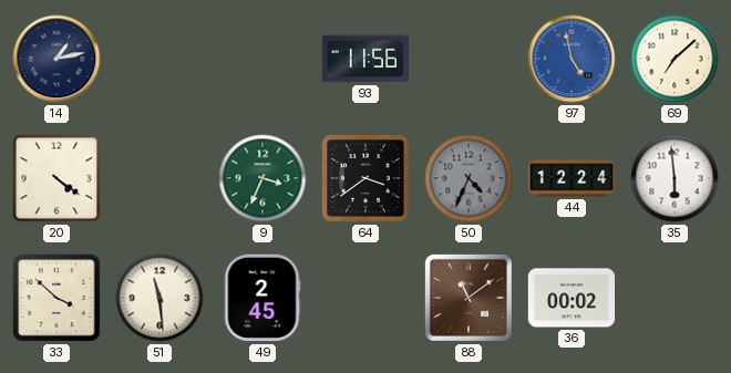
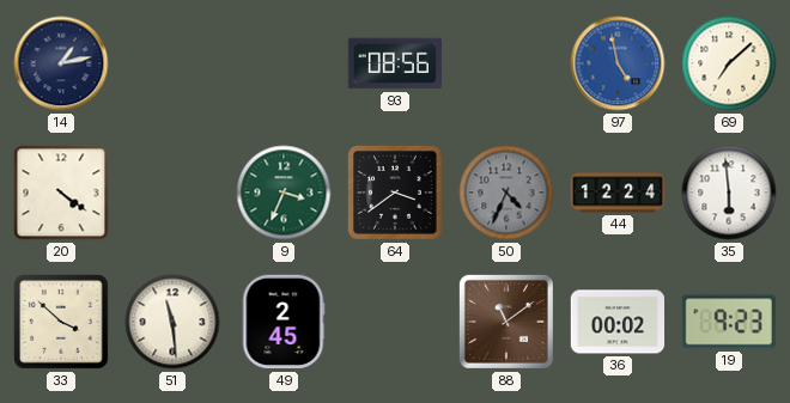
93: 11:56 -> 08:56
19: none -> 9:23
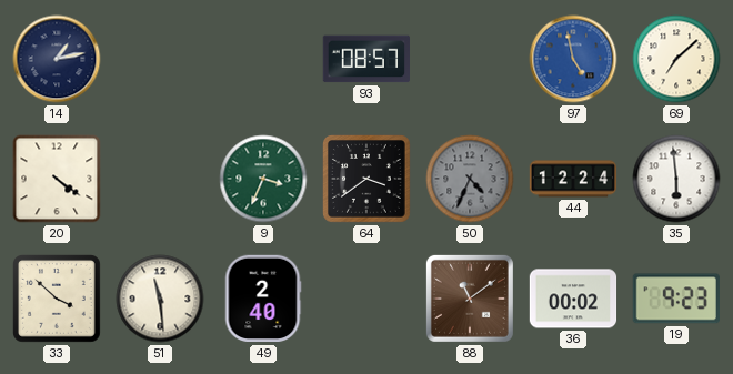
93: 08:56 -> 08:57
49: 2:45 -> 2:40
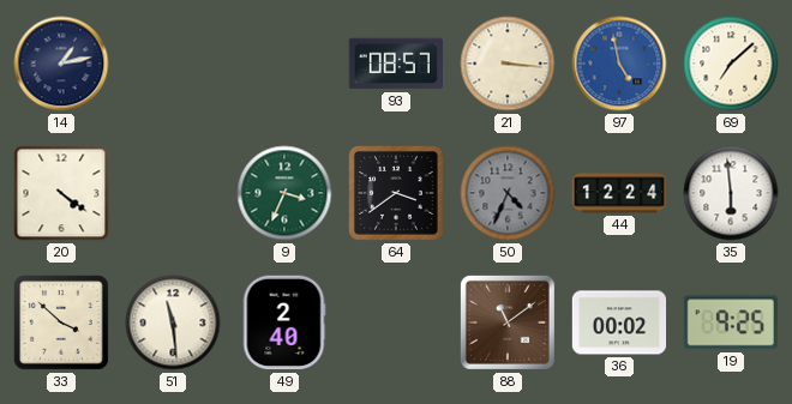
21: none -> 3:16
19: 9:23 -> 9:25
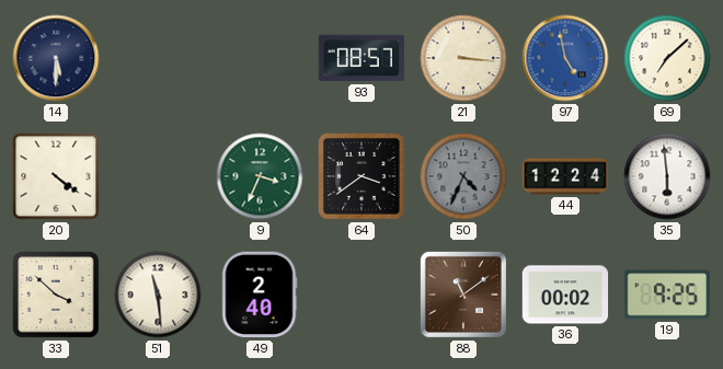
14: 1:13 -> 5:30
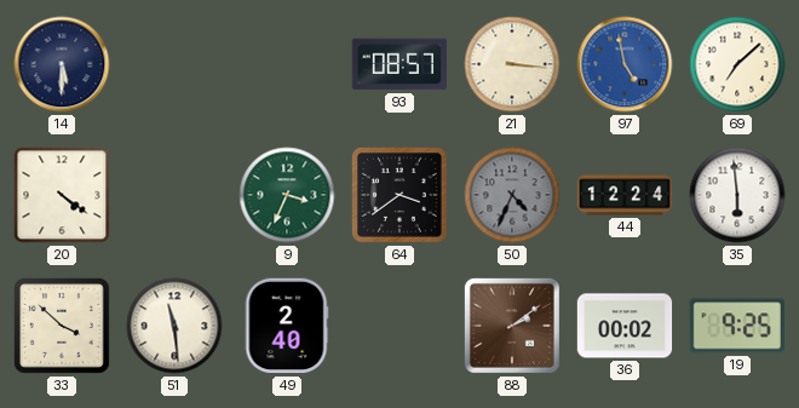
88: 11:09 -> 2:09
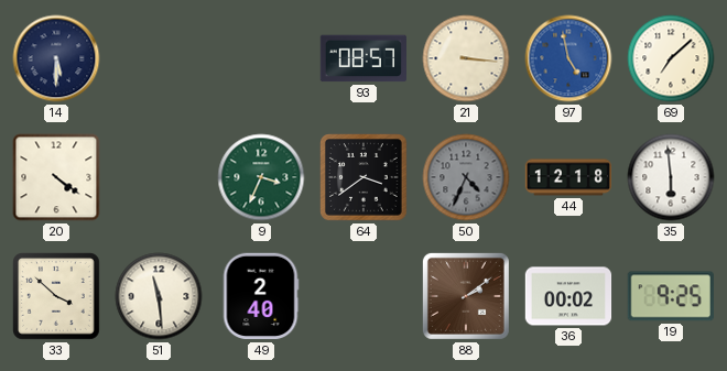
44: 12:24 -> 12:18
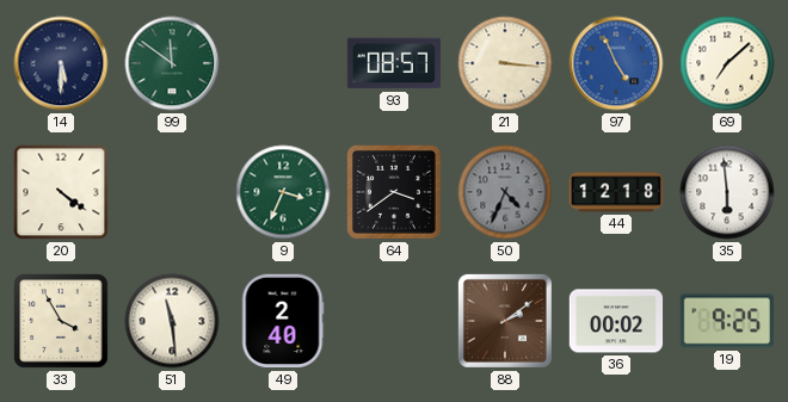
99: none -> 11:51
97: 4:58 -> 4:56
33: 3:52 -> 3:55
